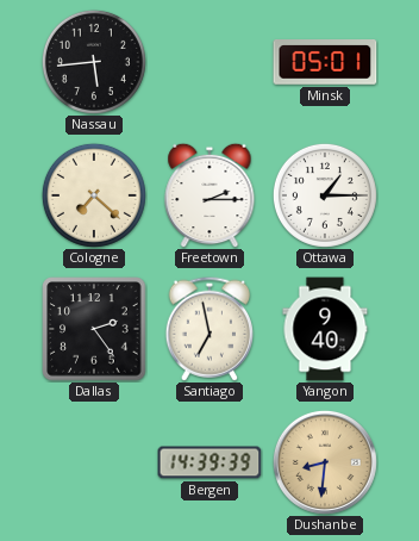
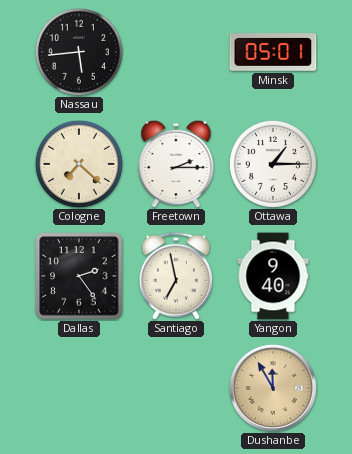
Bergen: 14:39 -> none
Dushanbe: 8:31 -> 11:55
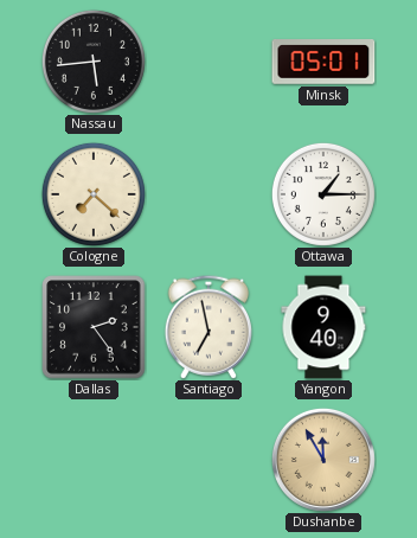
Freetown: 2:15 -> none
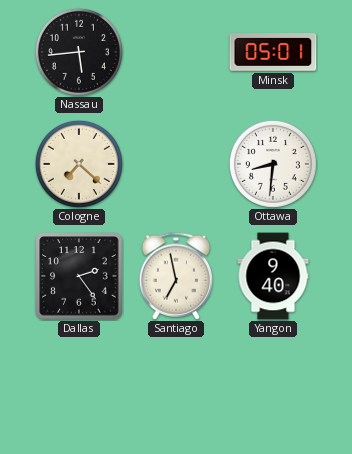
Ottawa: 1:15 -> 8:31
Dushanbe: 11:55 -> none
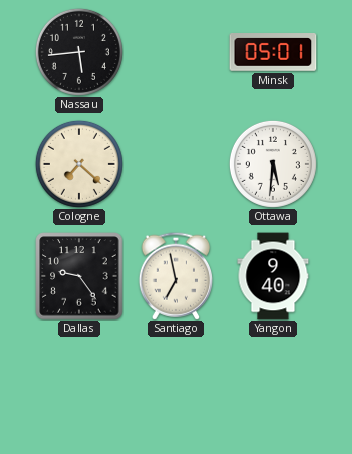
Ottawa: 8:31 -> 5:31
Dallas: 2:24 -> 9:24
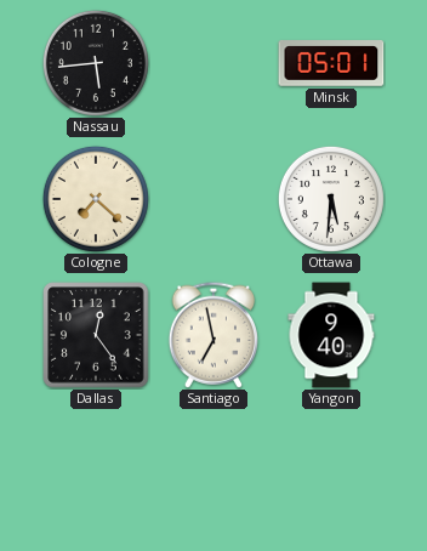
Dallas: 9:24 -> 12:24
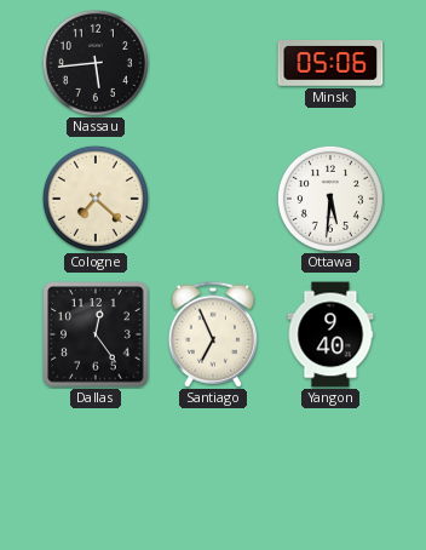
Minsk: 05:01 -> 05:06
Santiago: 6:58 -> 6:56
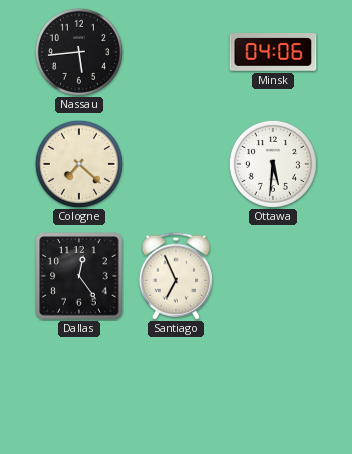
Minsk: 05:06 -> 04:06
Yangon: 9:40 -> none
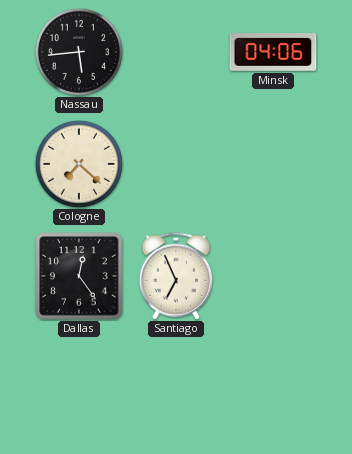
Ottawa: 5:31 -> none
